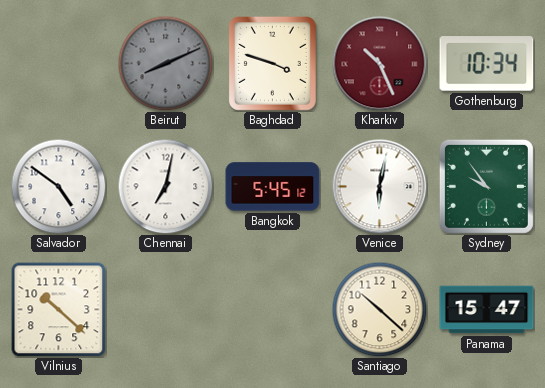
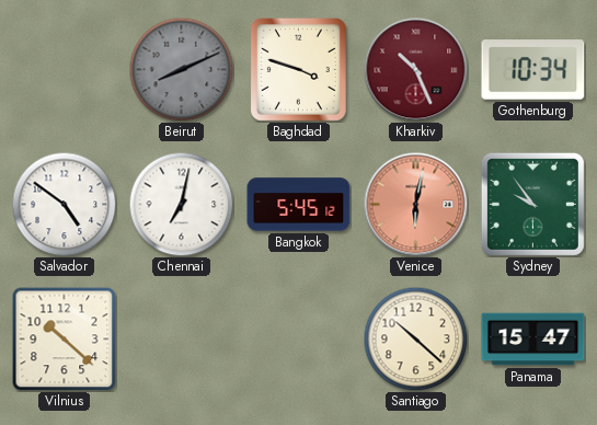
Venice dial: white -> salmon
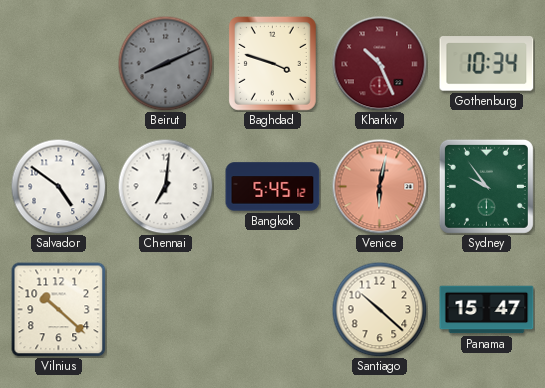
Chennai: 7:02 -> 7:01
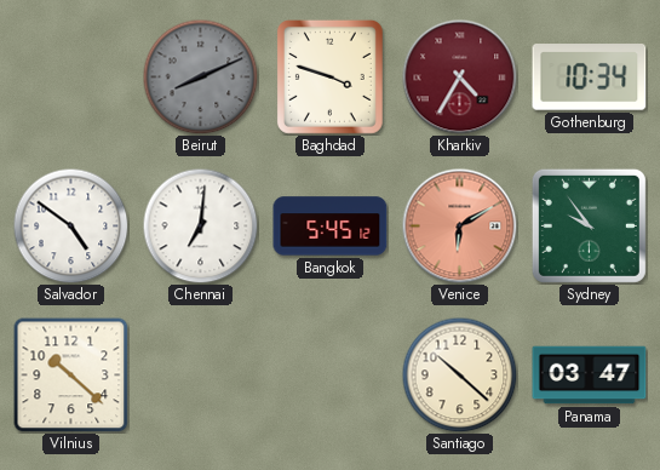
Kharkiv: 10:26 -> 4:35
Venice: 6:02 -> 6:10
Panama: 15:47 -> 03:47
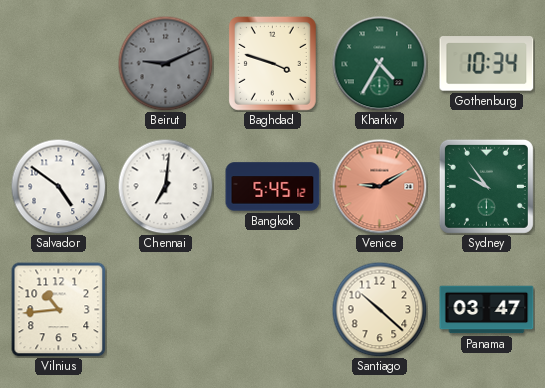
Beirut: 8:11 -> 9:11
Kharkiv dial: burgundy -> green
Venice: 6:10 -> 9:10
Vilnius: 10:22 -> 10:44
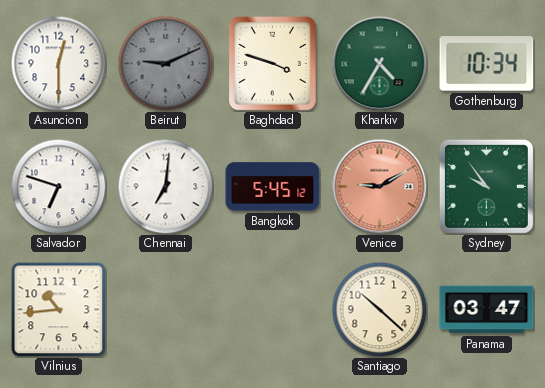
Asuncion: none -> 12:30
Salvador: 4:51 -> 6:48
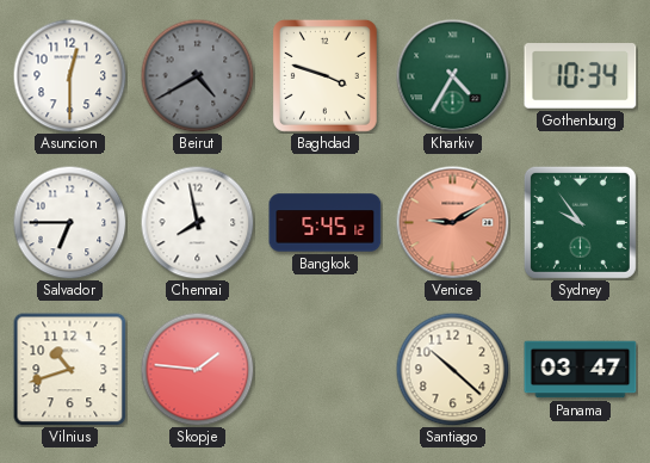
Beirut: 9:11 -> 4:40
Salvador: 6:48 -> 6:45
Chennai: 7:01 -> 7:58
Vilnius: 10:44 -> 10:42
Skopje: none -> 1:46
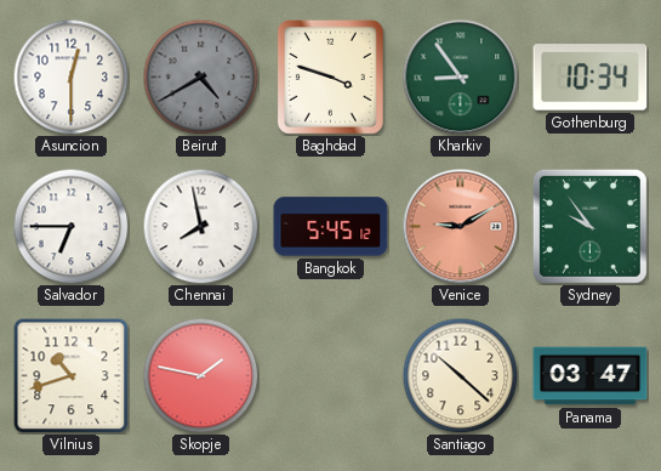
Kharkiv: 4:35 -> 8:54
Skopje: 1:46 -> 1:47
